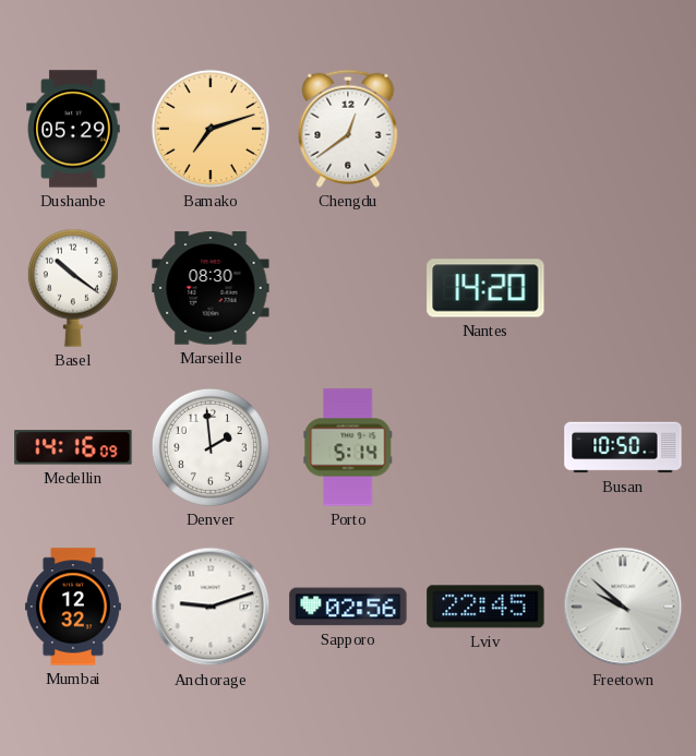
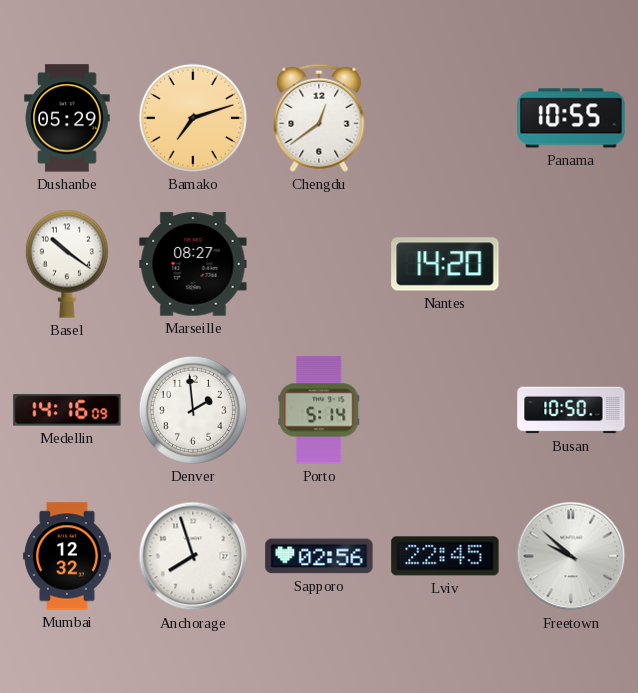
Panama: none -> 10:55
Marseille: 08:30 -> 08:27
Anchorage: 9:12 -> 7:57
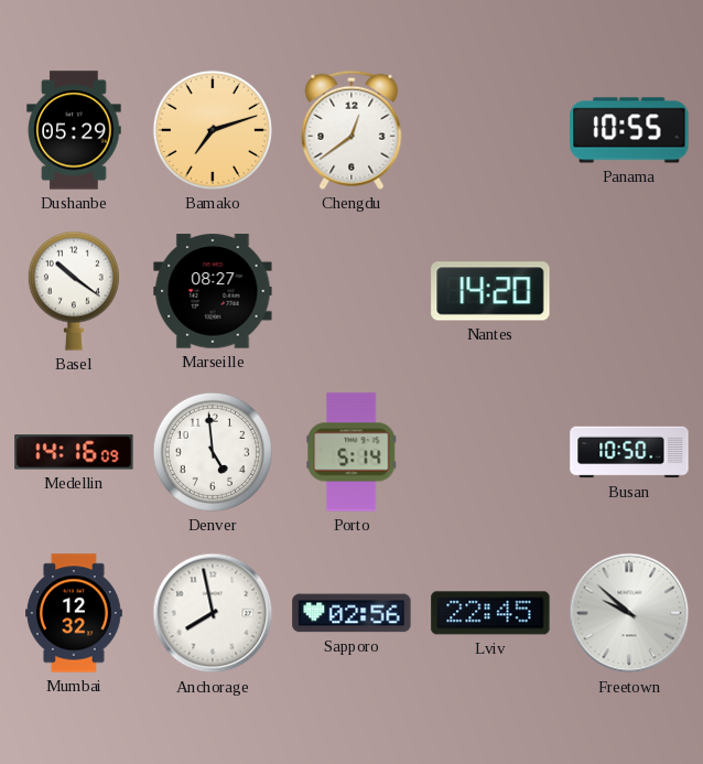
Denver: 1:59 -> 4:59
Anchorage: 7:57 -> 7:58
